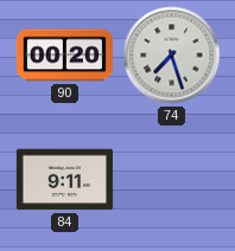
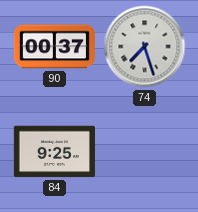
90: 00:20 -> 00:37
84: 9:11 -> 9:25
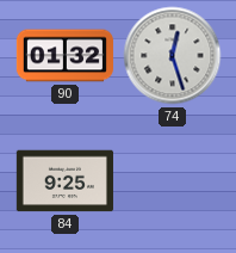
90: 00:37 -> 01:32
74: 7:27 -> 12:27
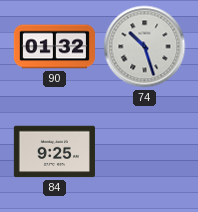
74: 12:27 -> 10:27
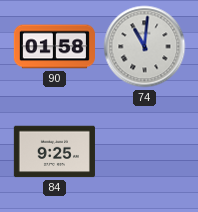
90: 01:32 -> 01:58
74: 10:27 -> 11:01
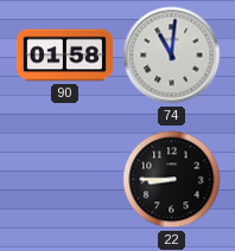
84: 9:25 -> none
22: none -> 8:45
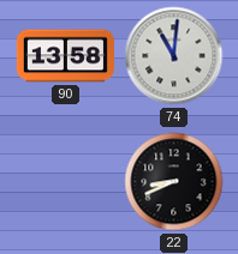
90: 01:58 -> 13:58
22: 8:45 -> 8:41
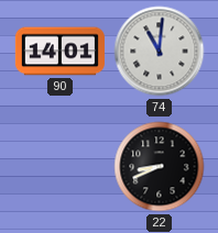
90: 13:58 -> 14:01
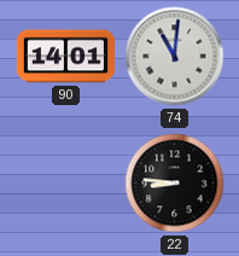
22: 8:41 -> 8:46
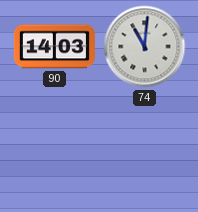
90: 14:01 -> 14:03
22: 8:46 -> none
